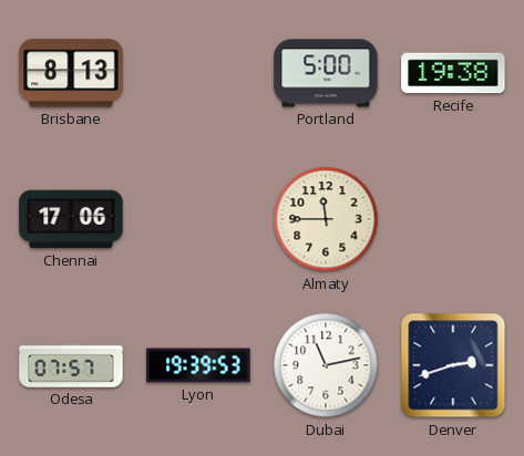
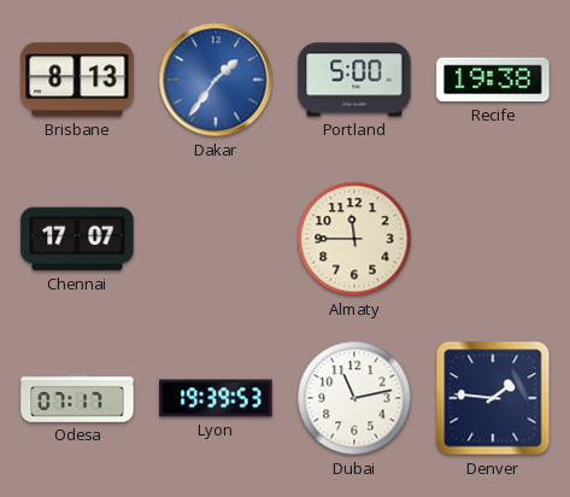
Dakar: none -> 1:36
Chennai: 17:06 -> 17:07
Odesa: 07:57 -> 07:17
Denver: 2:42 -> 1:46
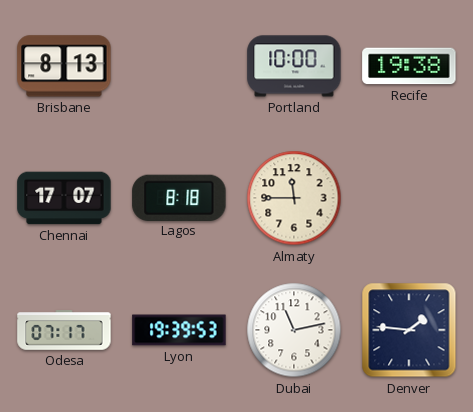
Dakar: 1:36 -> none
Portland: 5:00 -> 10:00
Lagos: none -> 8:18
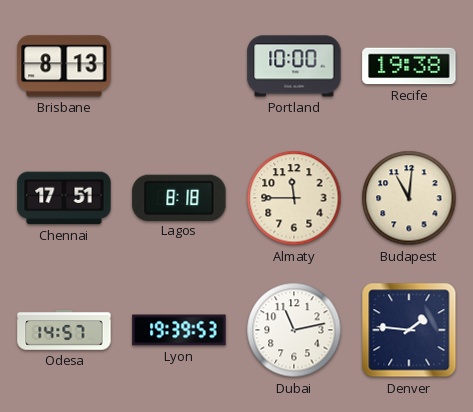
Chennai: 17:07 -> 17:51
Budapest: none -> 11:01
Odesa: 07:17 -> 14:57
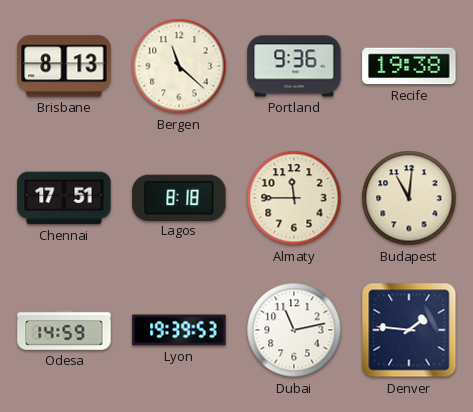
Bergen: none -> 11:22
Portland: 10:00 -> 9:36
Odesa: 14:57 -> 14:59
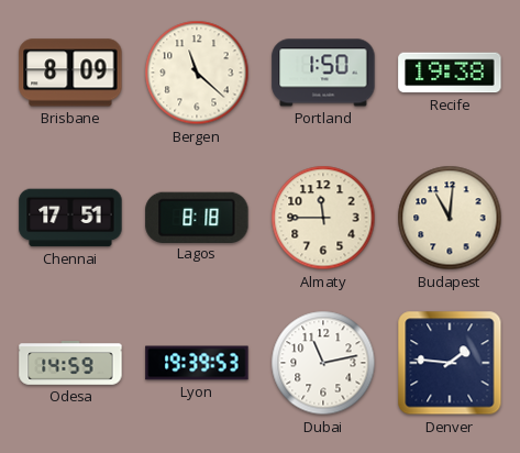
Brisbane: 8:13 -> 8:09
Portland: 9:36 -> 1:50
